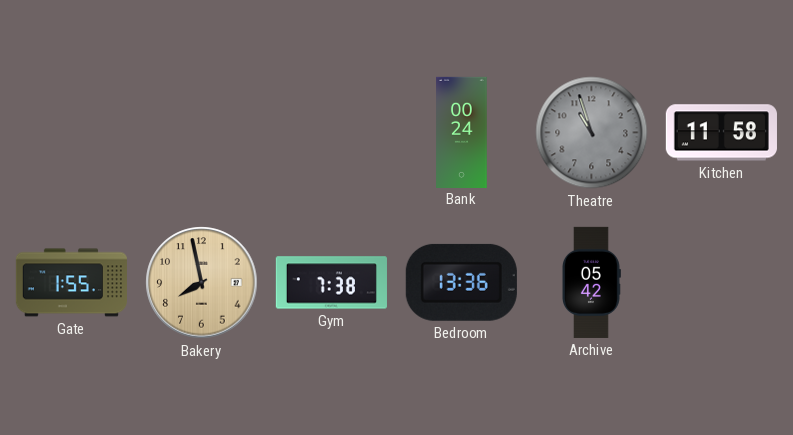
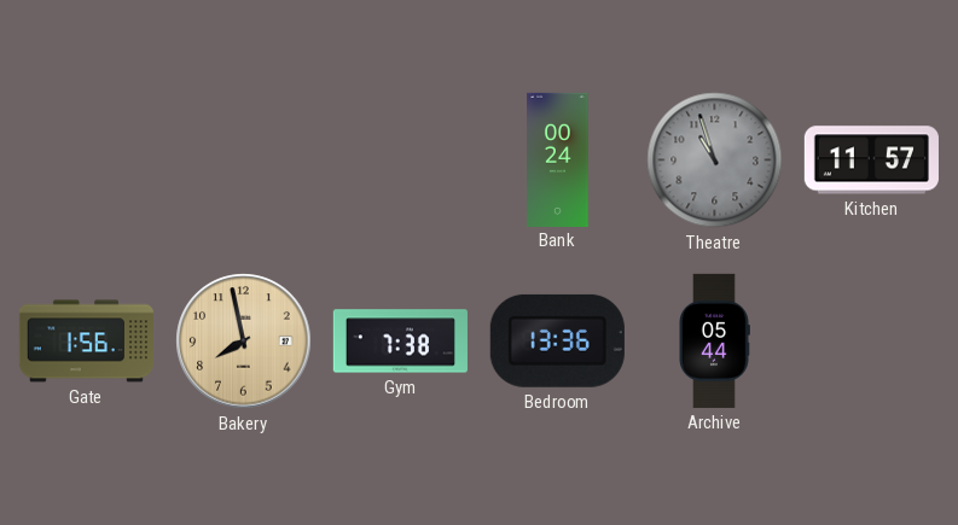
Kitchen: 11:58 -> 11:57
Gate: 1:55 -> 1:56
Archive: 05:42 -> 05:44
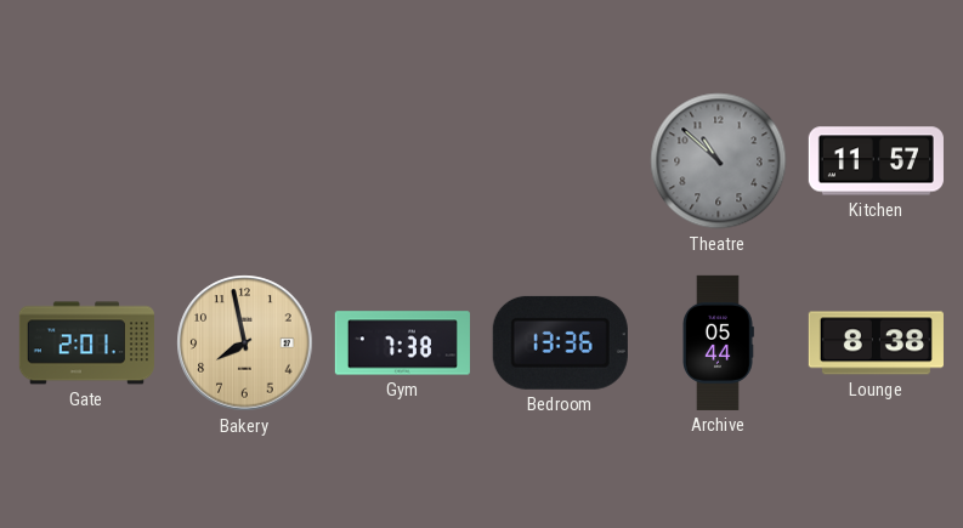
Bank: 00:24 -> none
Theatre: 10:57 -> 10:52
Gate: 1:56 -> 2:01
Lounge: none -> 8:38
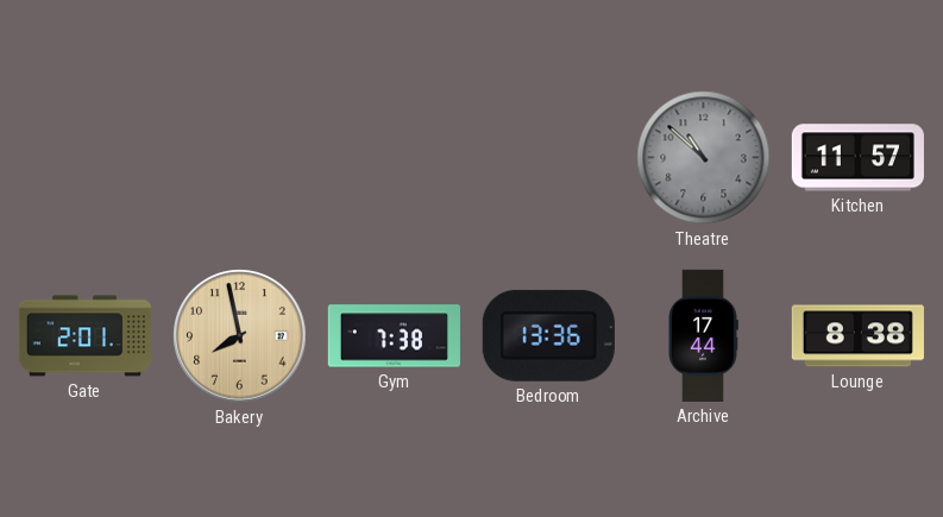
Archive: 05:44 -> 17:44
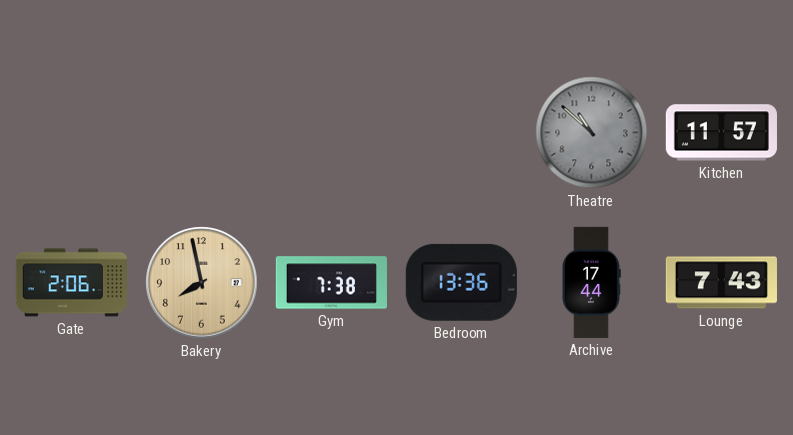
Gate: 2:01 -> 2:06
Lounge: 8:38 -> 7:43
